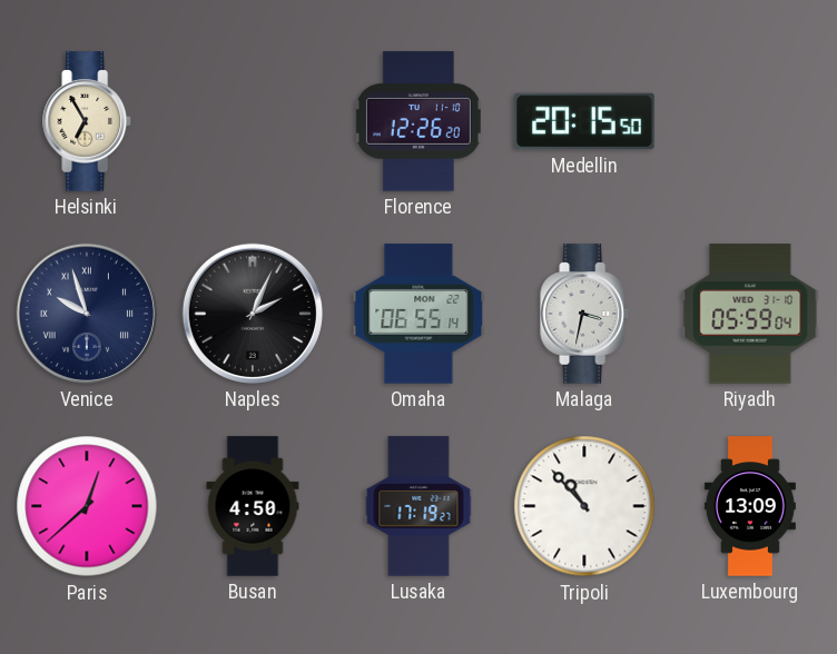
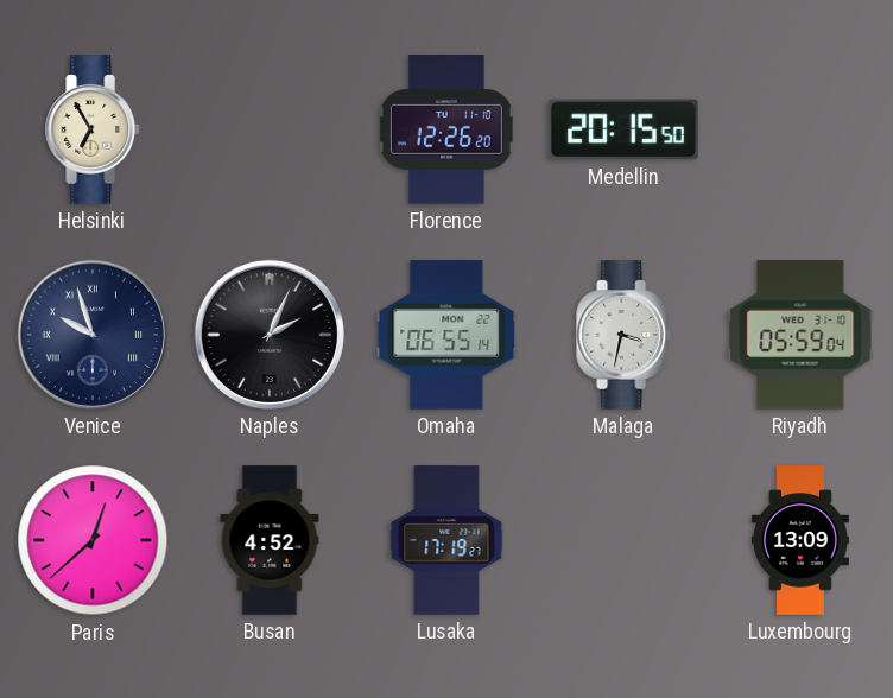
Busan: 4:50 -> 4:52
Tripoli: 10:53 -> none
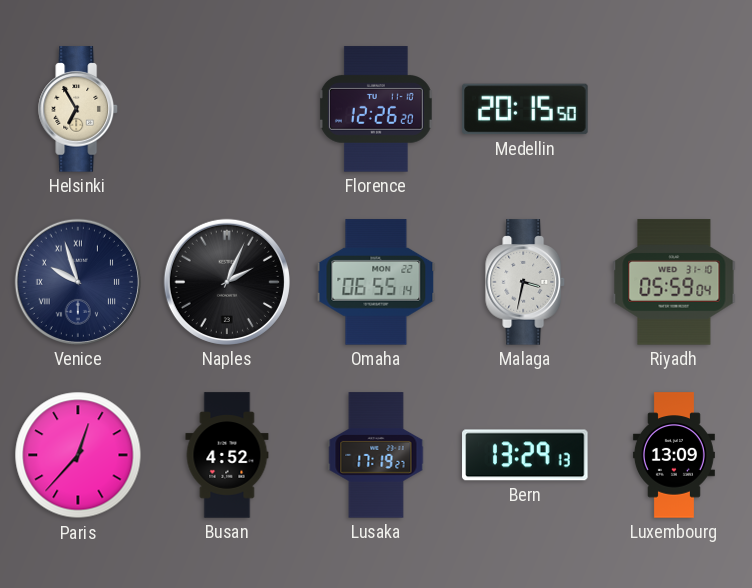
Paris: 12:38 -> 12:37
Bern: none -> 13:29
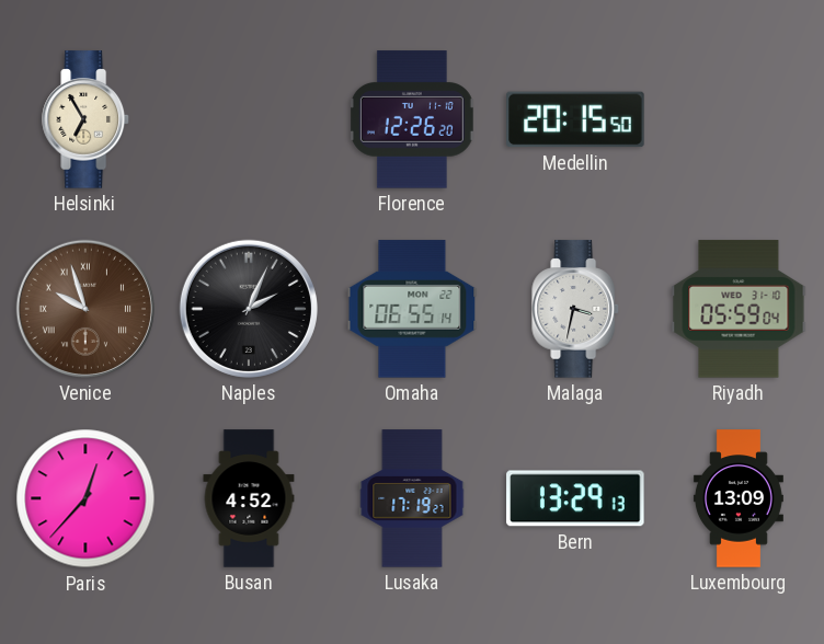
Venice dial: navy -> brown
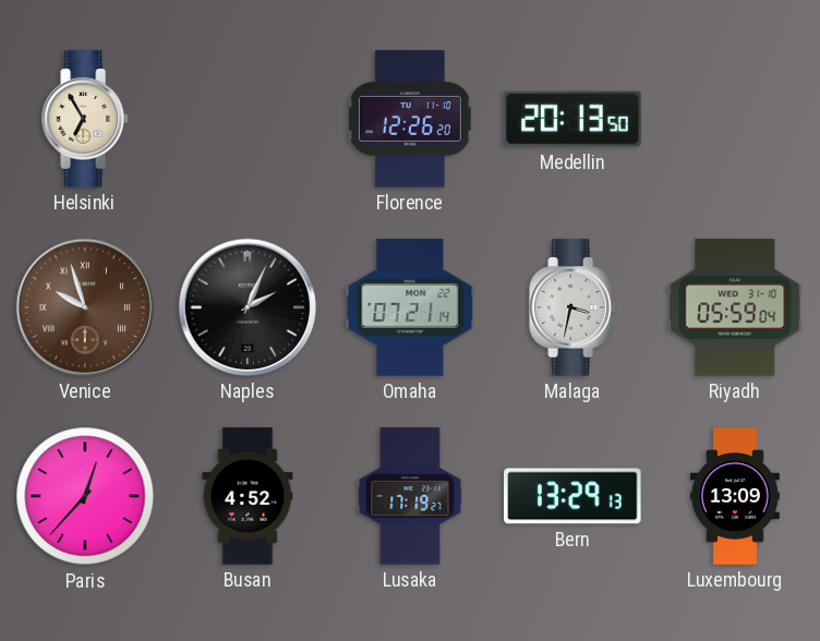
Medellin: 20:15 -> 20:13
Omaha: 06:55 -> 07:21
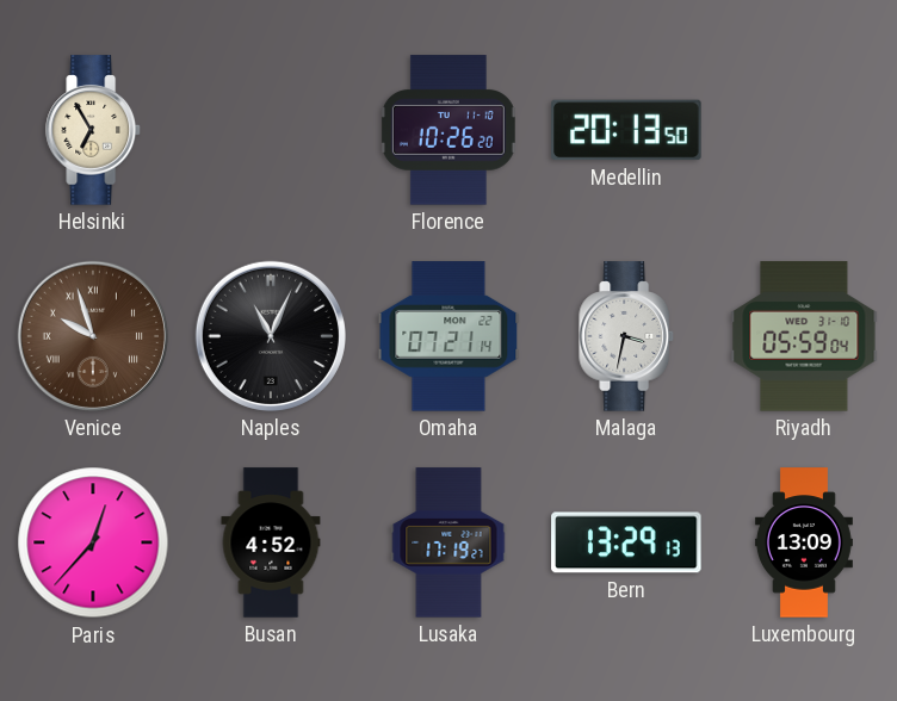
Florence: 12:26 -> 10:26
Naples: 2:04 -> 11:04
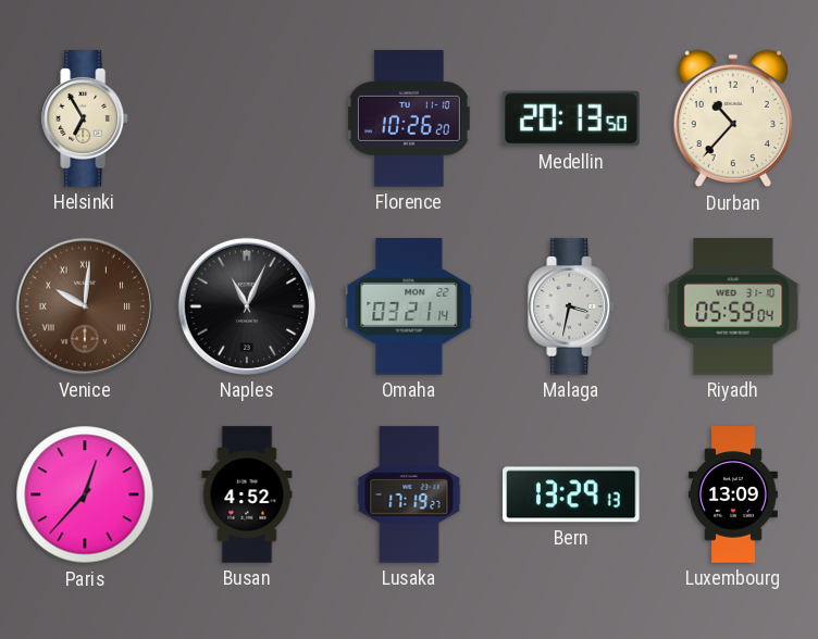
Durban: none -> 10:37
Venice: 9:57 -> 10:01
Omaha: 07:21 -> 03:21
